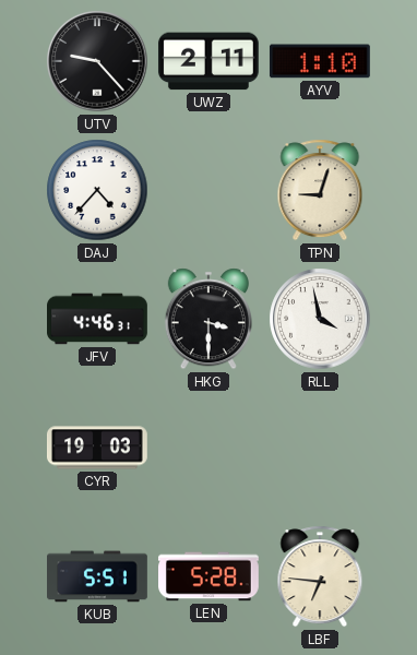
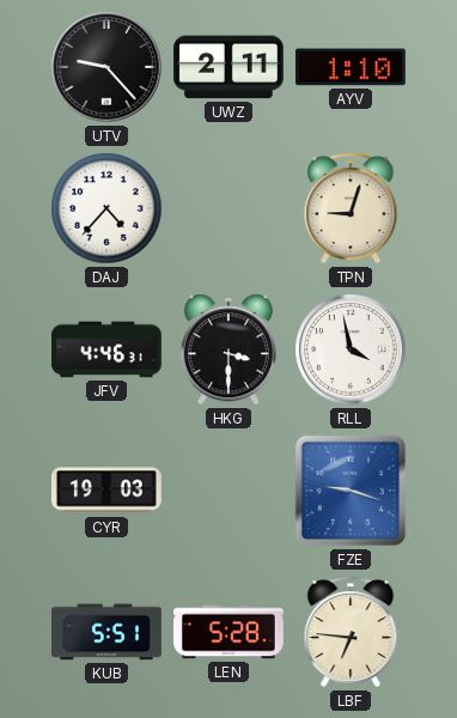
FZE: none -> 9:18
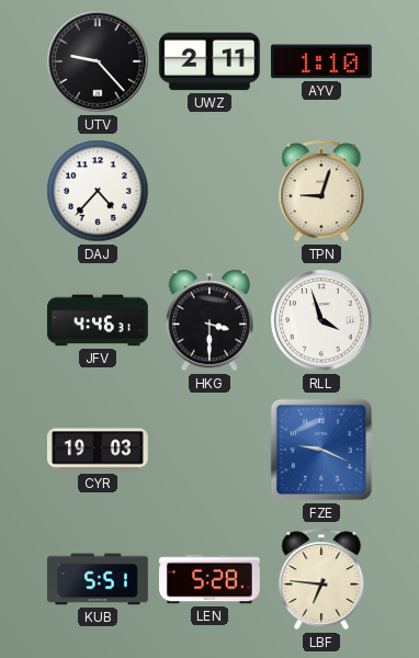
RLL: 3:58 -> 3:57
FZE: 9:18 -> 9:19
